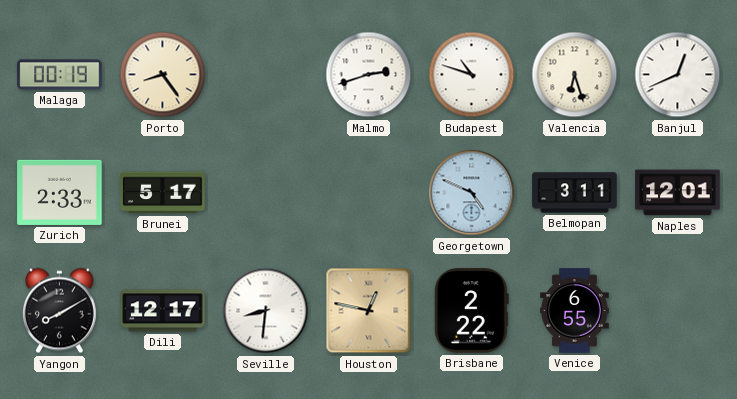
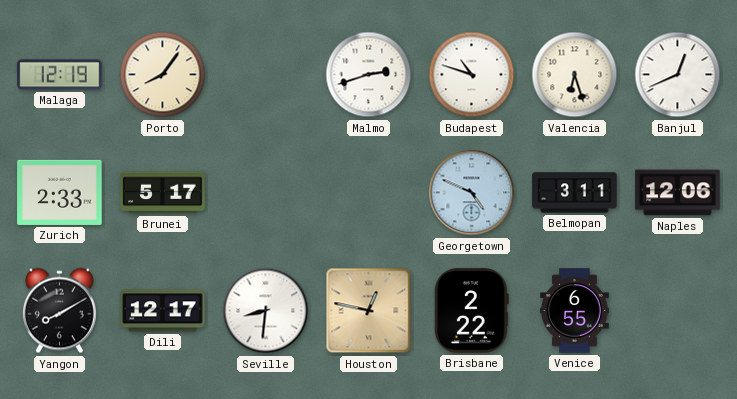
Malaga: 00:19 -> 12:19
Porto: 8:24 -> 8:06
Naples: 12:01 -> 12:06
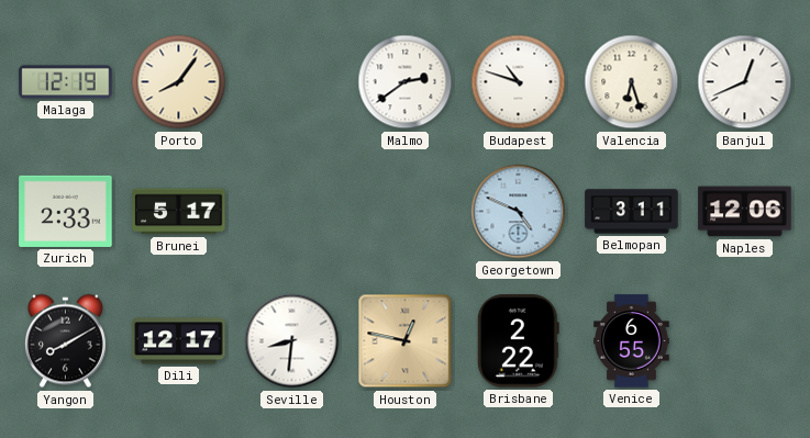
Malmo: 2:42 -> 2:39
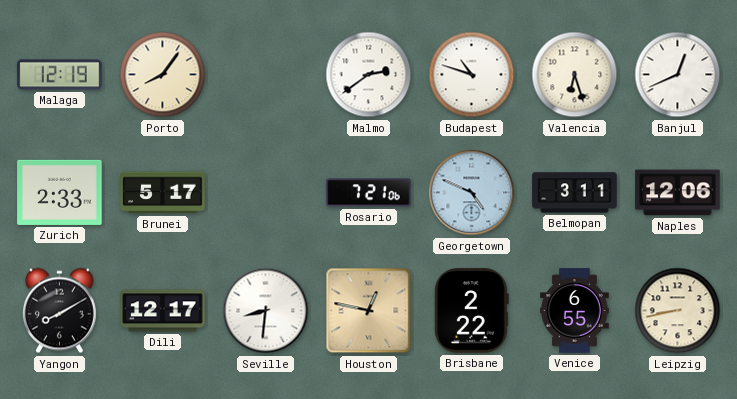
Rosario: none -> 7:21
Leipzig: none -> 8:43
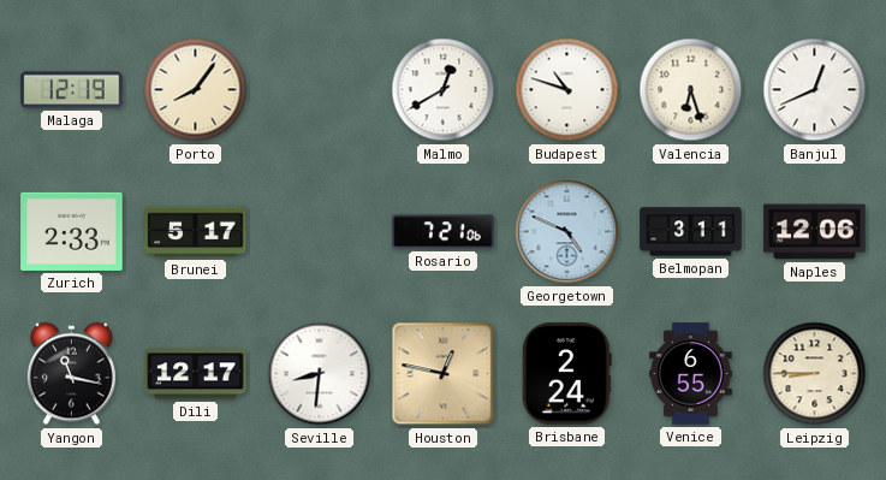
Malmo: 2:39 -> 12:40
Yangon: 8:10 -> 11:17
Brisbane: 2:22 -> 2:24
Leipzig: 8:43 -> 8:45
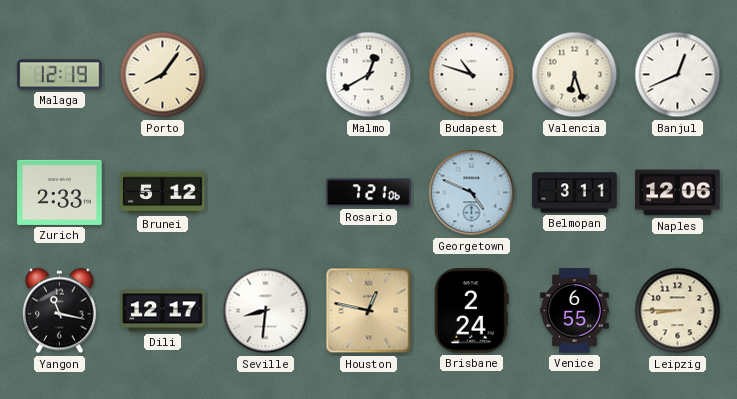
Brunei: 5:17 -> 5:12
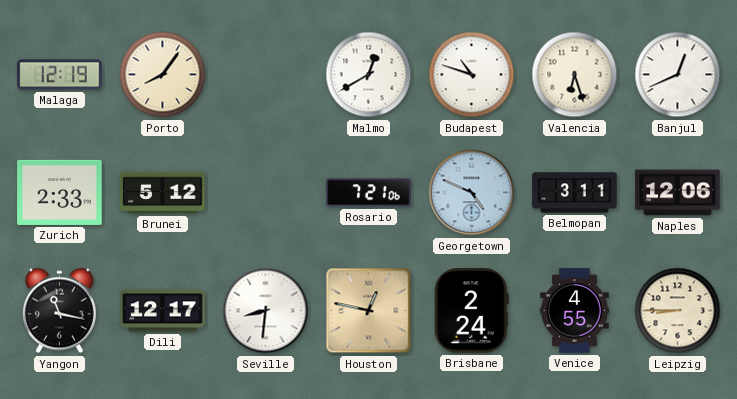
Venice: 6:55 -> 4:55
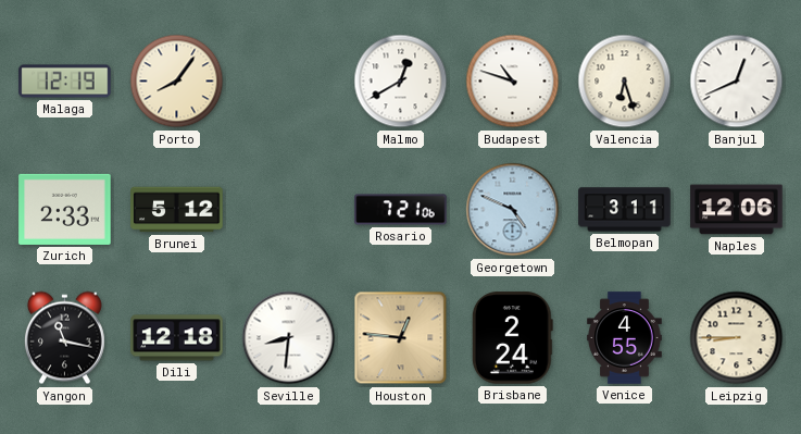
Dili: 12:17 -> 12:18
Houston: 12:47 -> 12:46
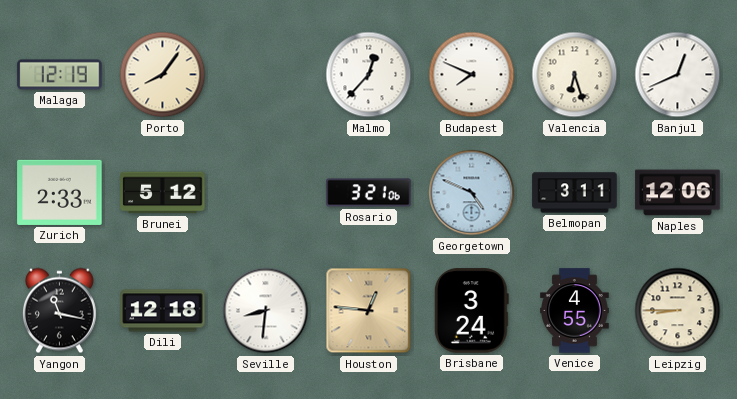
Malmo: 12:40 -> 12:37
Budapest: 10:48 -> 7:49
Rosario: 7:21 -> 3:21
Brisbane: 2:24 -> 3:24
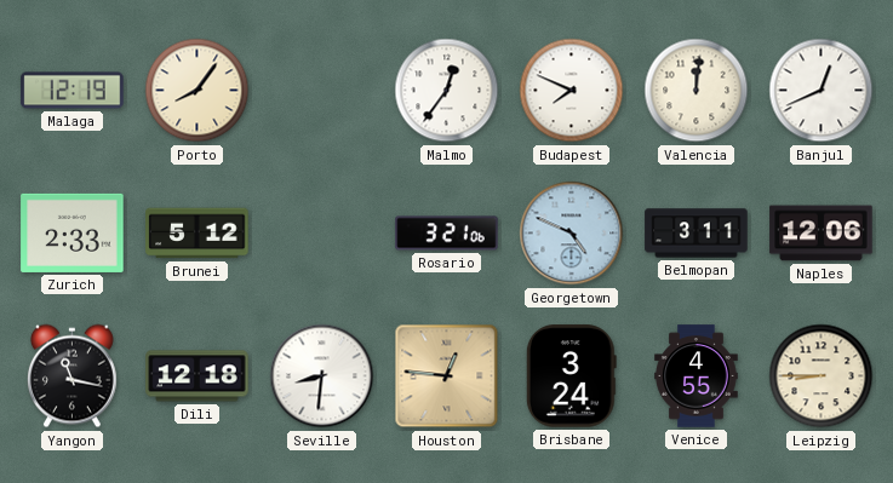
Malmo: 12:37 -> 12:36
Valencia: 6:27 -> 12:01
